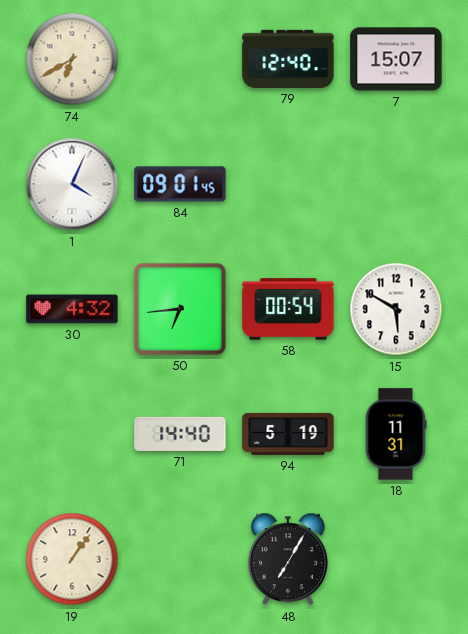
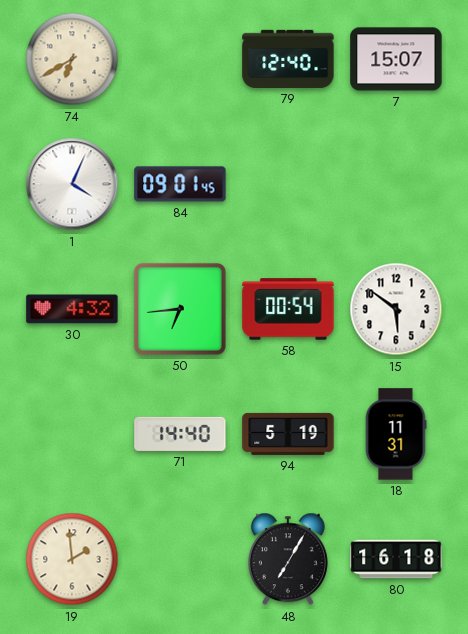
15: 5:50 -> 5:51
19: 1:06 -> 1:59
80: none -> 16:18
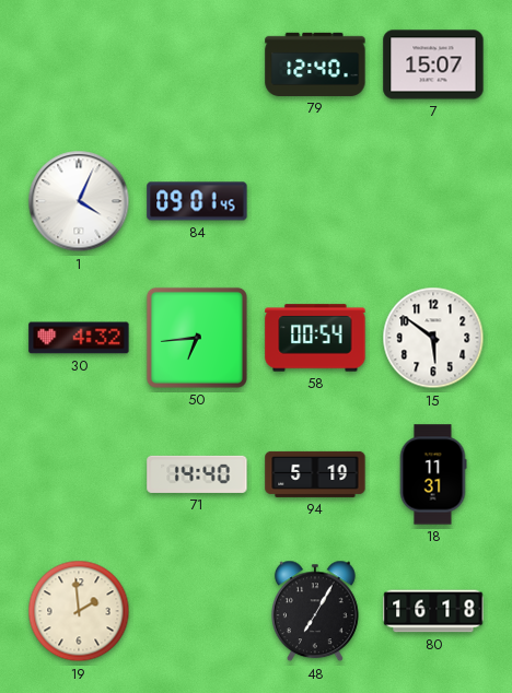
74: 6:40 -> none
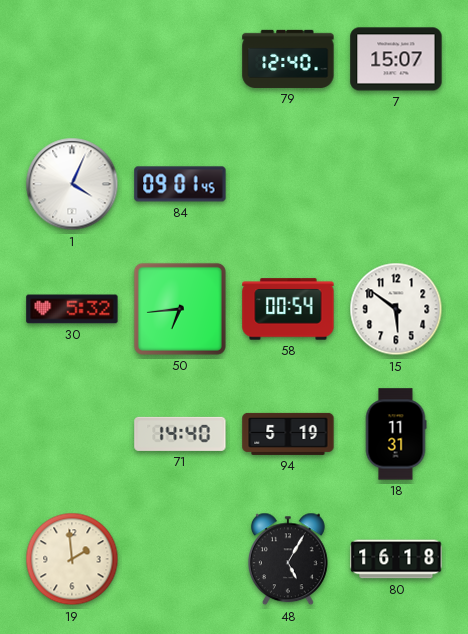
30: 4:32 -> 5:32
48: 7:05 -> 5:05
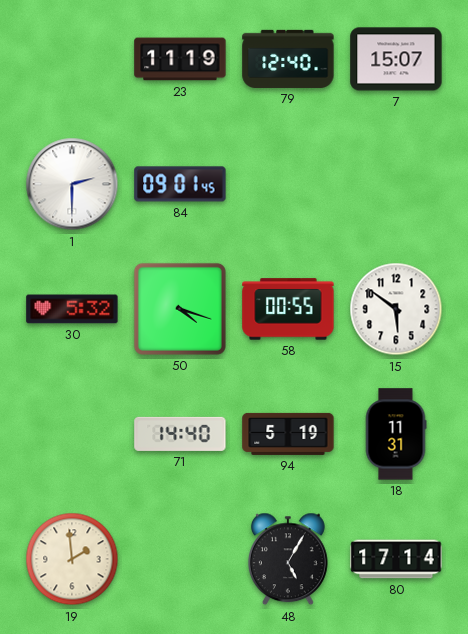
23: none -> 11:19
1: 4:04 -> 2:30
50: 6:44 -> 4:18
58: 00:54 -> 00:55
80: 16:18 -> 17:14
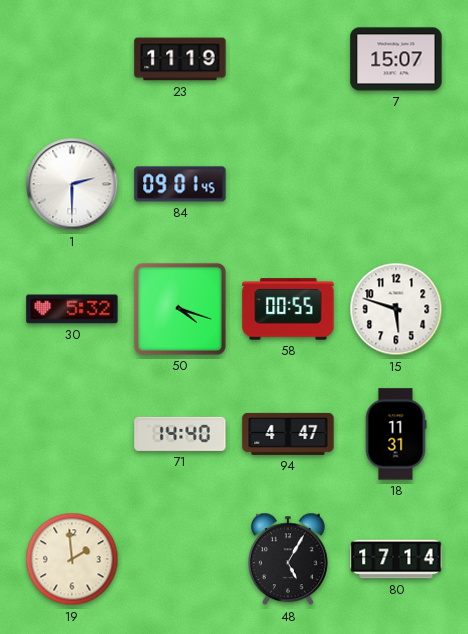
79: 12:40 -> none
15: 5:51 -> 5:48
94: 5:19 -> 4:47
